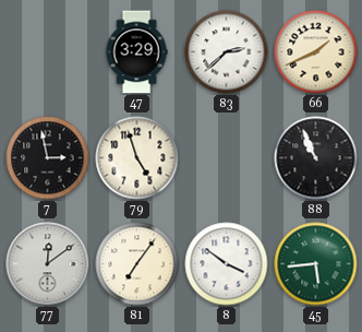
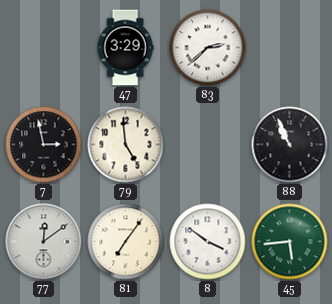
66: 1:41 -> none
79: 4:57 -> 4:59
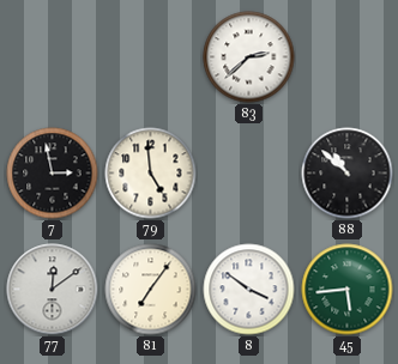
47: 3:29 -> none
88: 10:56 -> 10:52
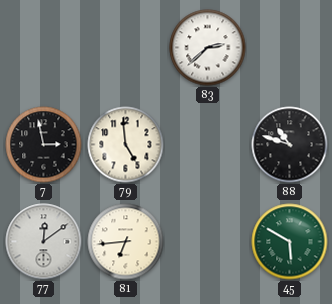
88: 10:52 -> 10:48
81: 7:06 -> 6:44
8: 3:51 -> none
45: 5:44 -> 5:50
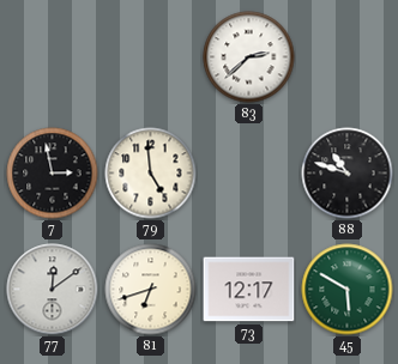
81: 6:44 -> 6:42
73: none -> 12:17
